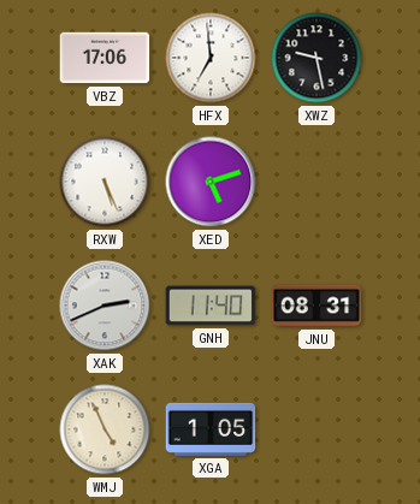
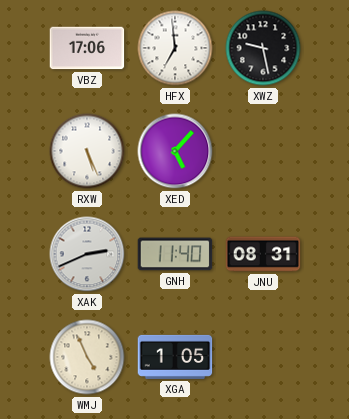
XED: 5:12 -> 5:07
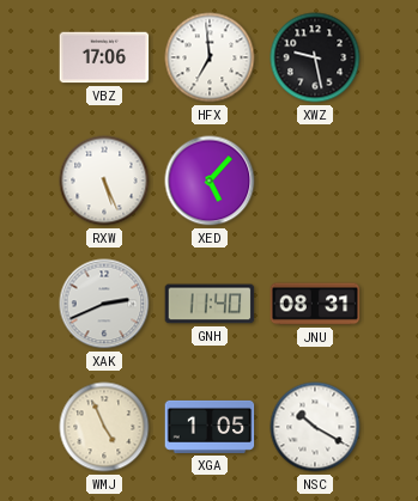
NSC: none -> 10:20
